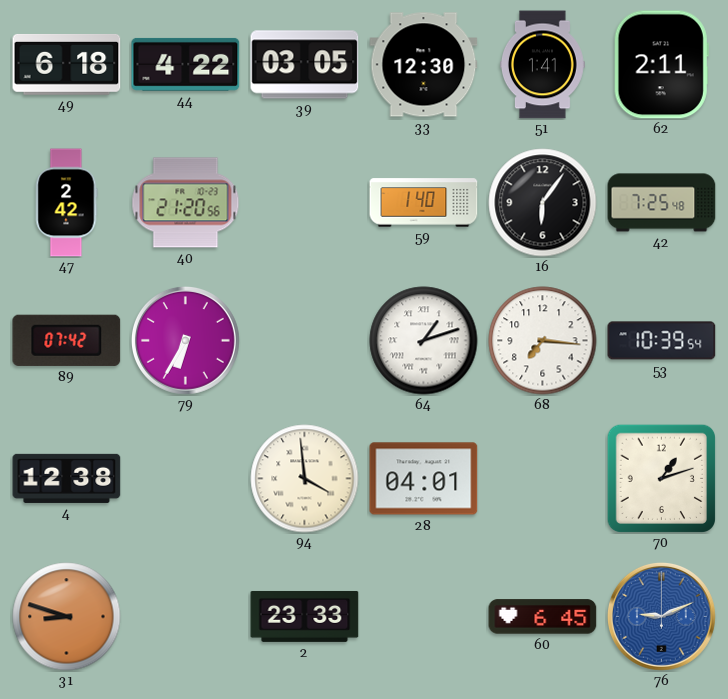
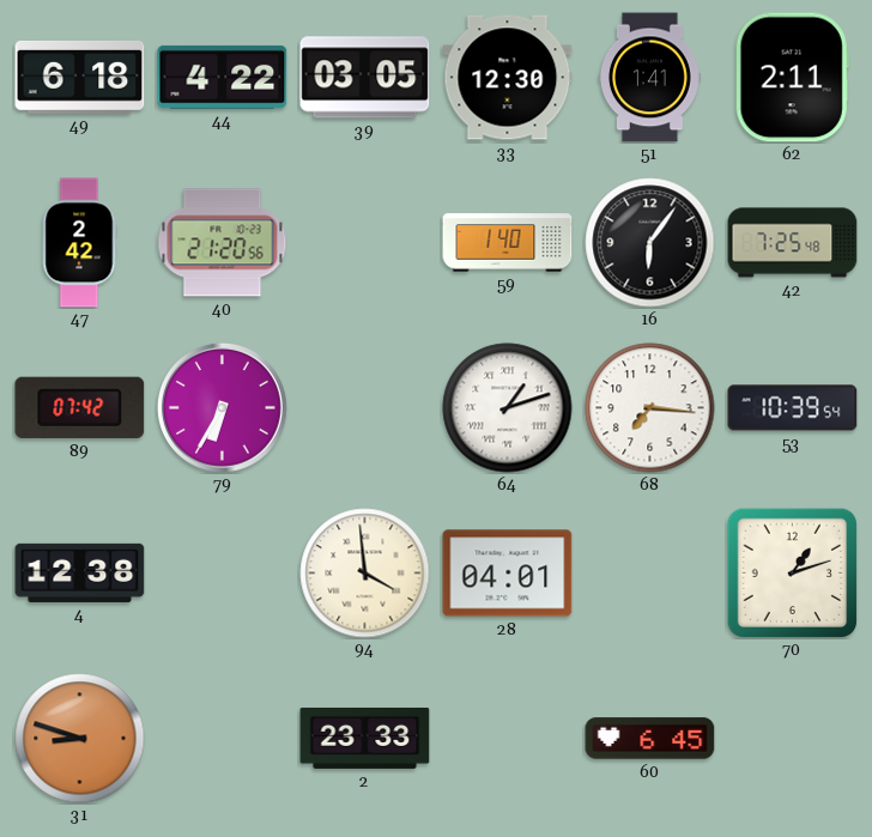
76: 9:11 -> none
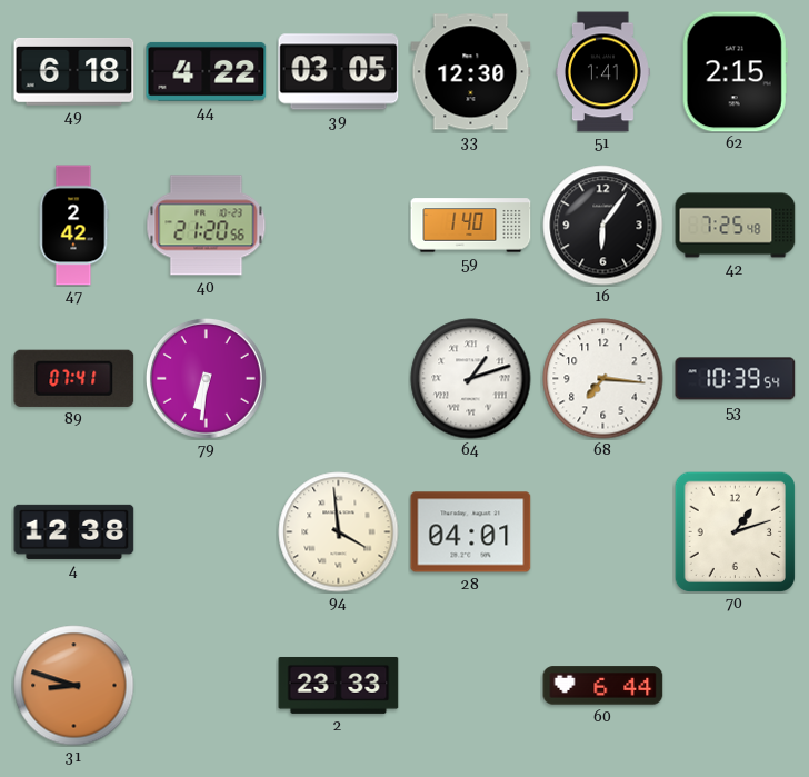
62: 2:11 -> 2:15
89: 07:42 -> 07:41
79: 6:35 -> 6:31
60: 6:45 -> 6:44
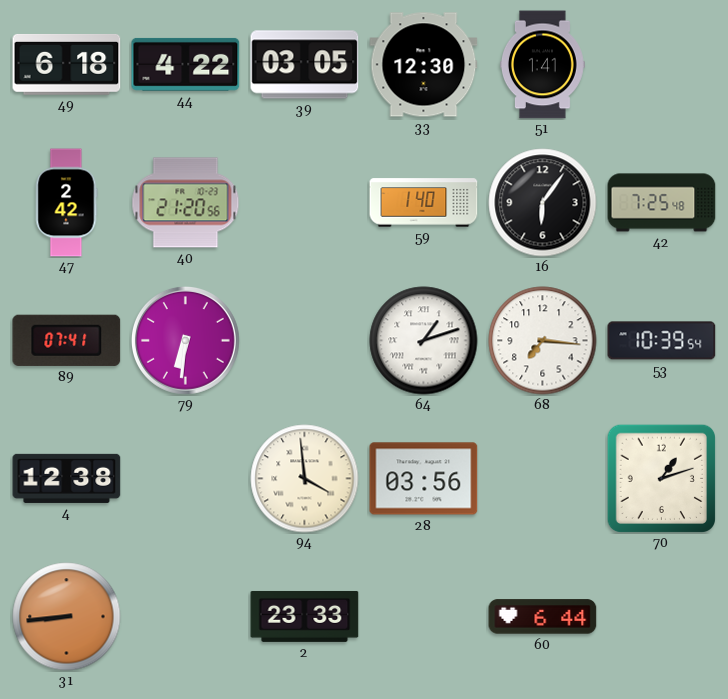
62: 2:15 -> none
28: 04:01 -> 03:56
31: 8:48 -> 8:44
